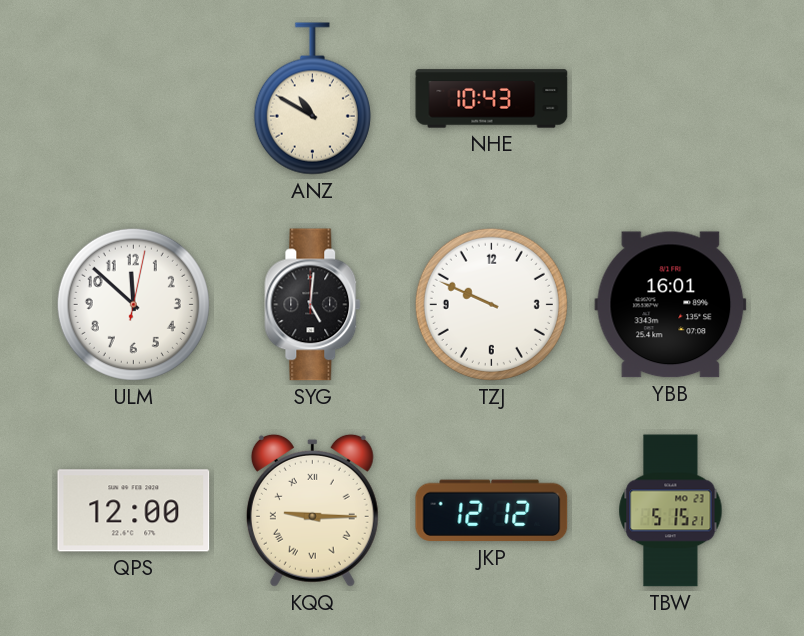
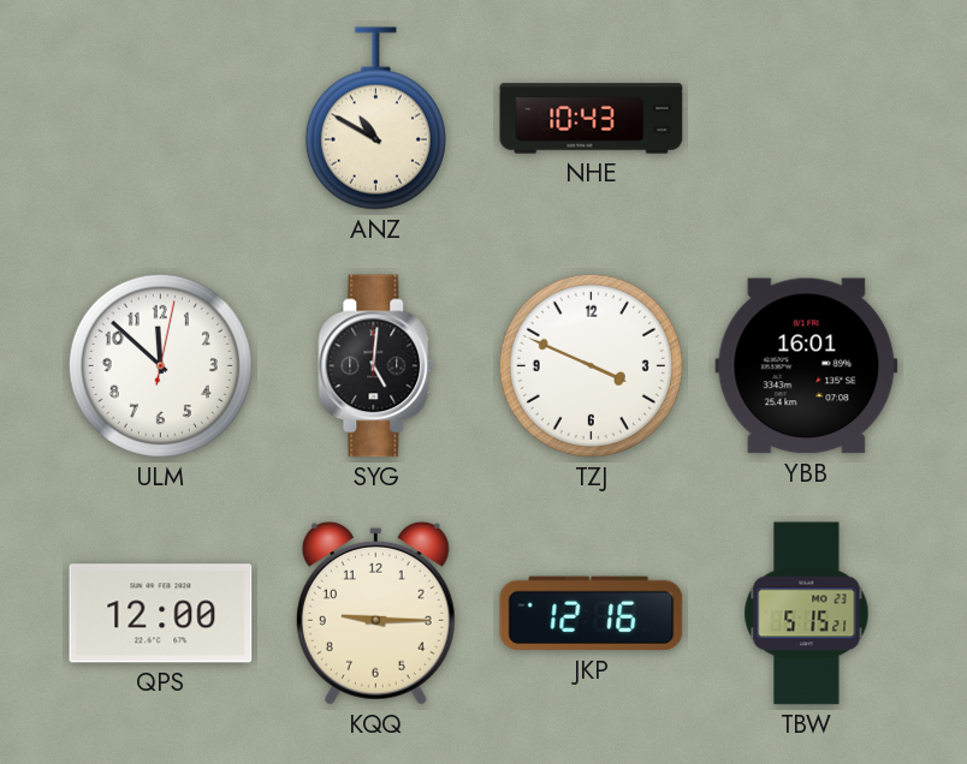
TZJ: 9:49 -> 3:49
KQQ numerals: Roman -> Arabic
JKP: 12:12 -> 12:16
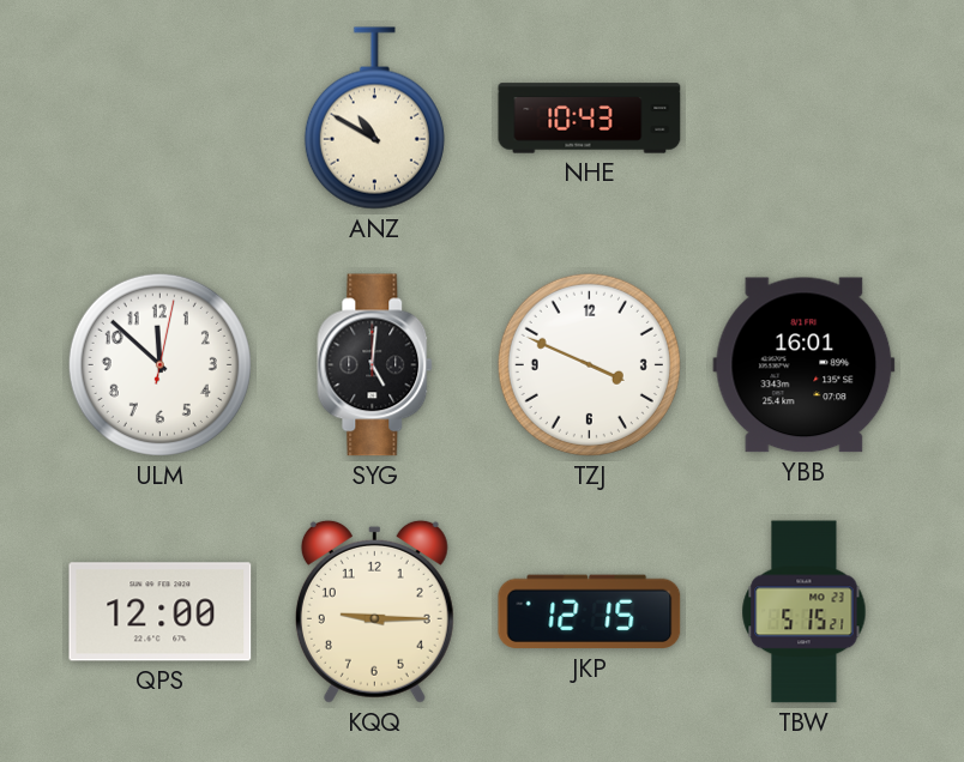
JKP: 12:16 -> 12:15
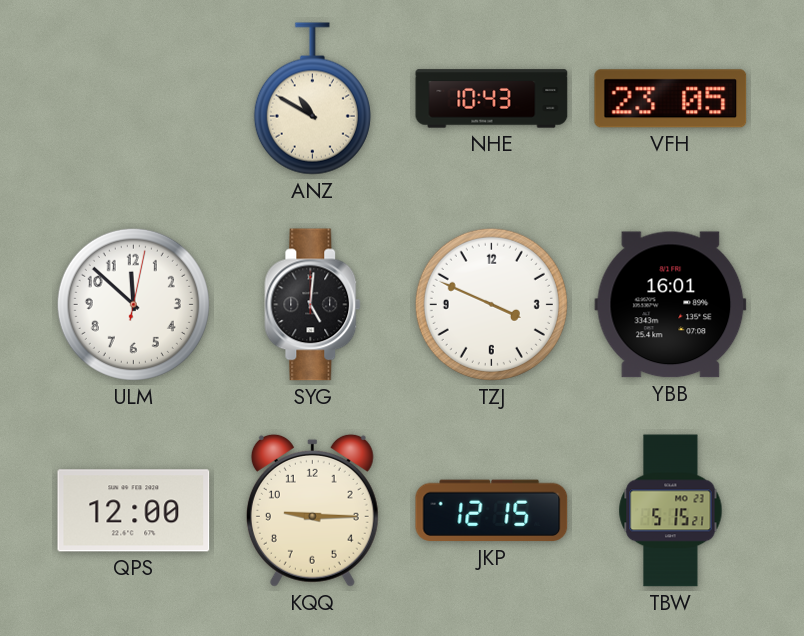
VFH: none -> 23:05
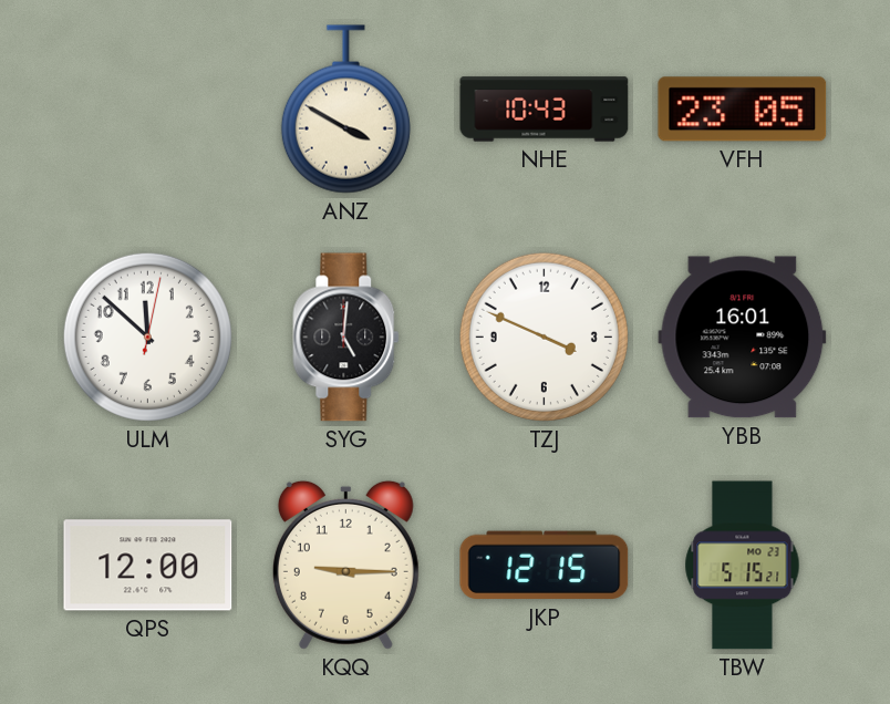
ANZ: 10:50 -> 3:50
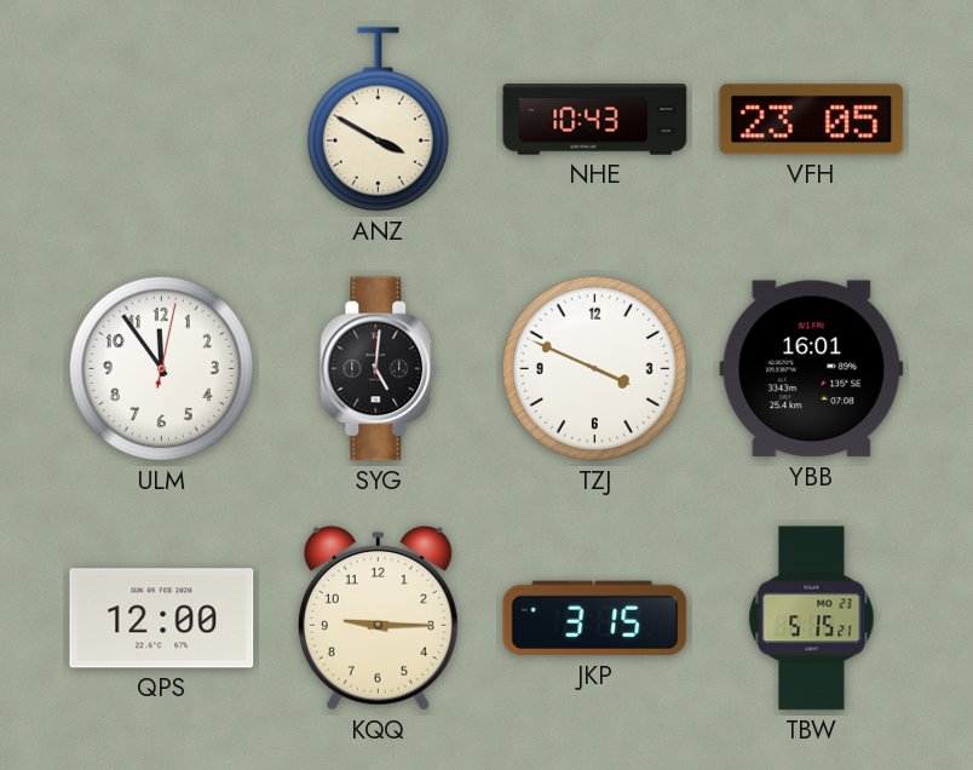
ULM: 11:52 -> 11:54
JKP: 12:15 -> 3:15
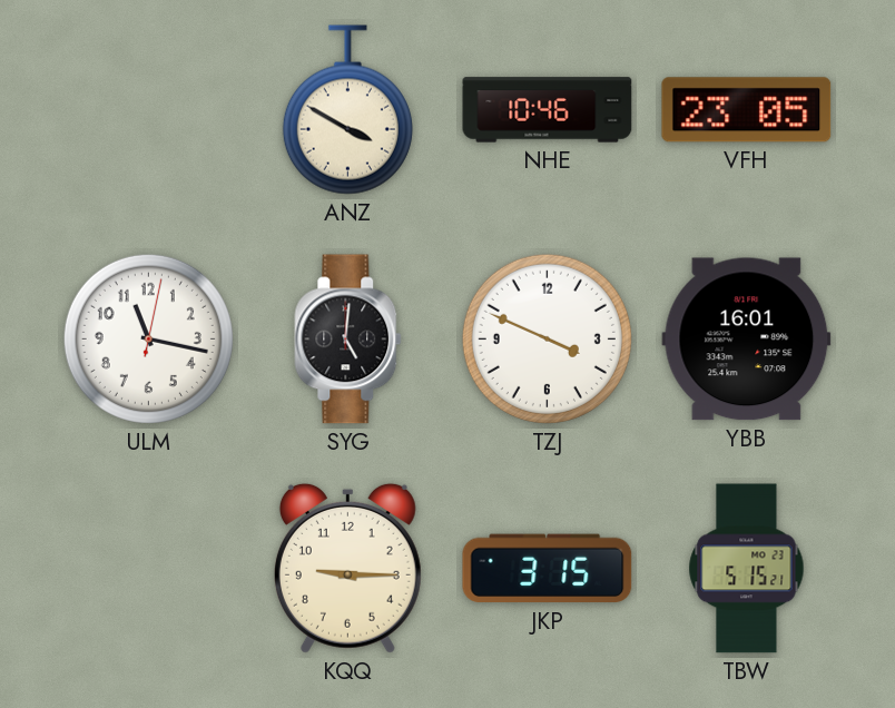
NHE: 10:43 -> 10:46
ULM: 11:54 -> 11:17
QPS: 12:00 -> none
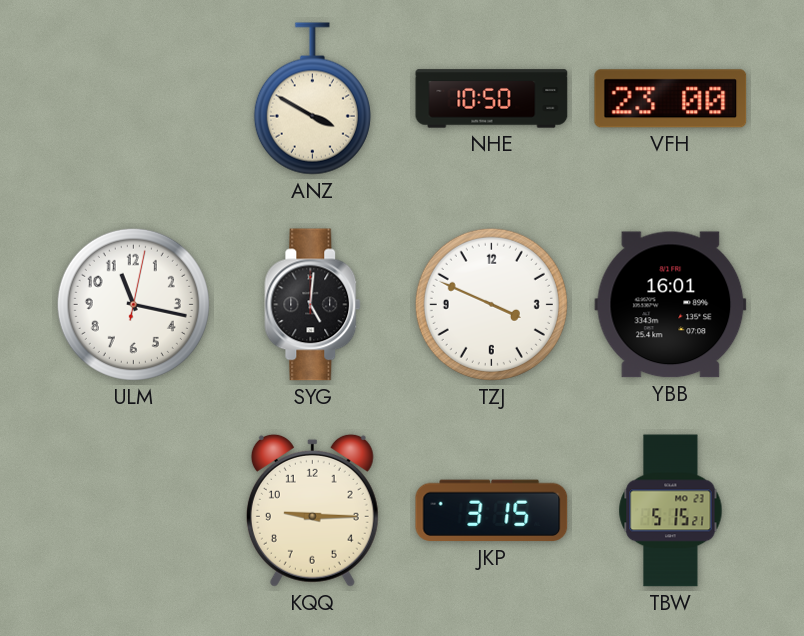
NHE: 10:46 -> 10:50
VFH: 23:05 -> 23:00
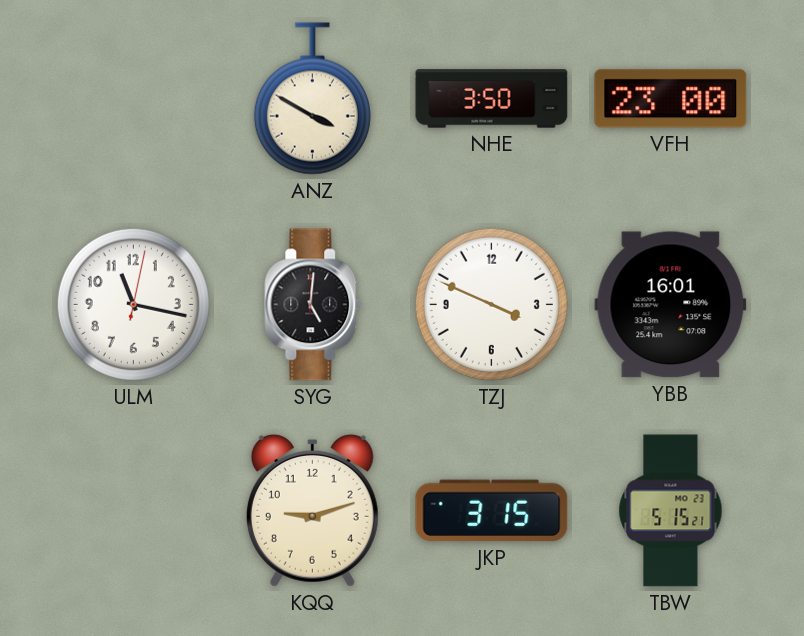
NHE: 10:50 -> 3:50
KQQ: 9:15 -> 9:12
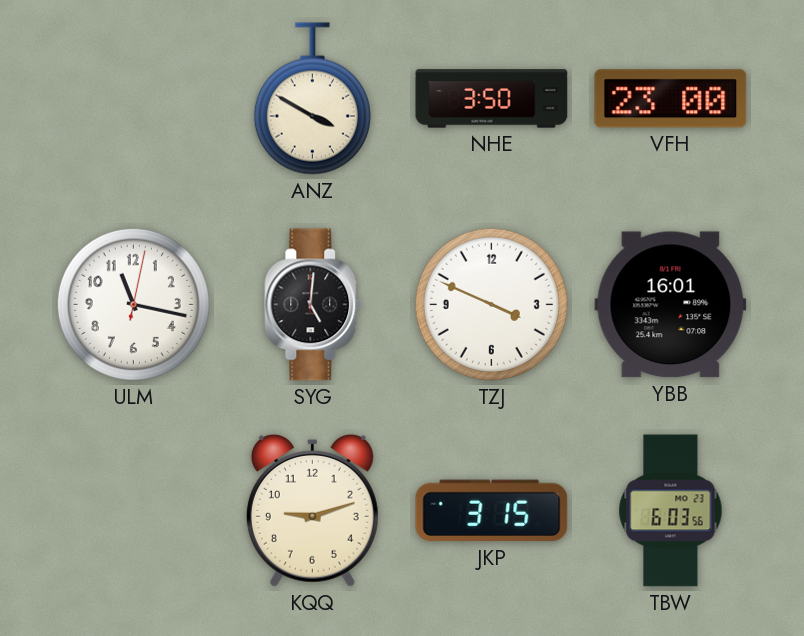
TBW: 5:15 -> 6:03
